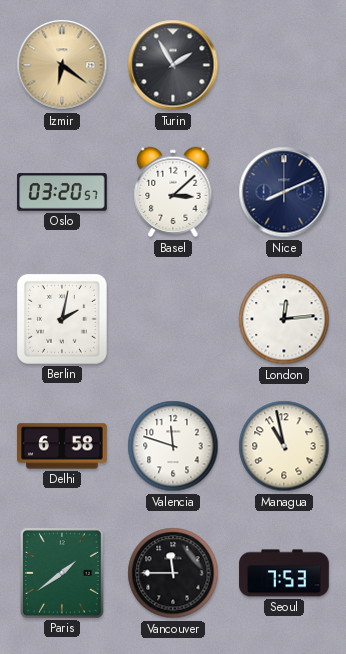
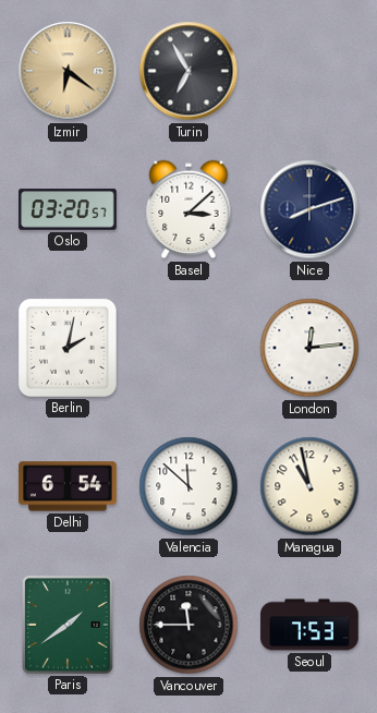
Turin: 1:55 -> 6:55
Nice: 8:11 -> 8:12
Delhi: 6:58 -> 6:54
Valencia: 11:48 -> 11:52
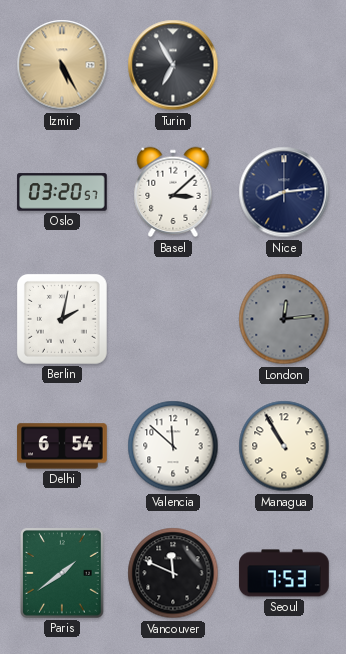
Izmir: 6:21 -> 5:25
Nice: 8:12 -> 8:14
London dial: white -> grey
Managua: 10:58 -> 10:55
Vancouver: 11:45 -> 11:49
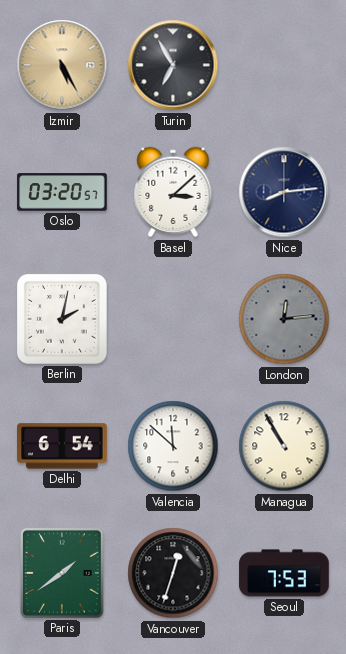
Vancouver: 11:49 -> 12:33
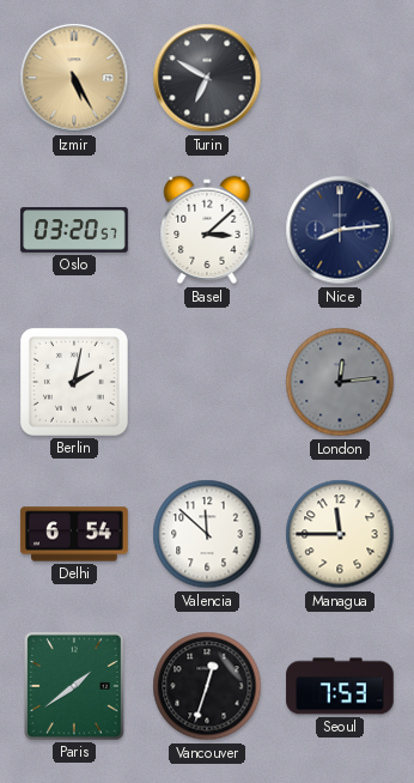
Turin: 6:55 -> 6:50
Managua: 10:55 -> 11:45
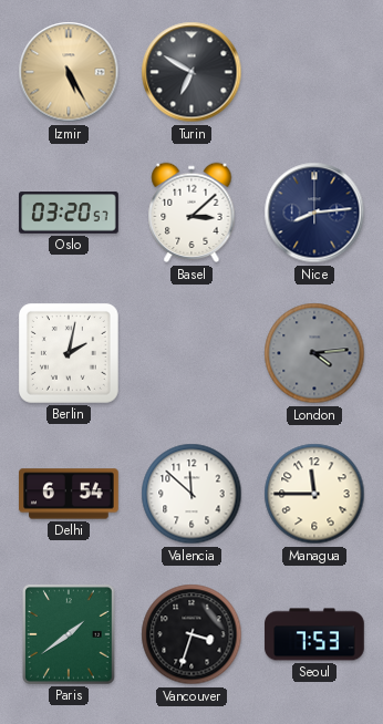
London: 12:14 -> 4:14
Vancouver: 12:33 -> 3:33
